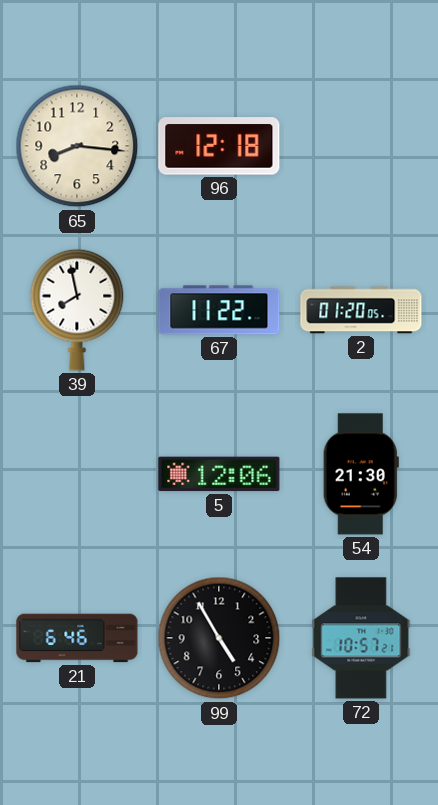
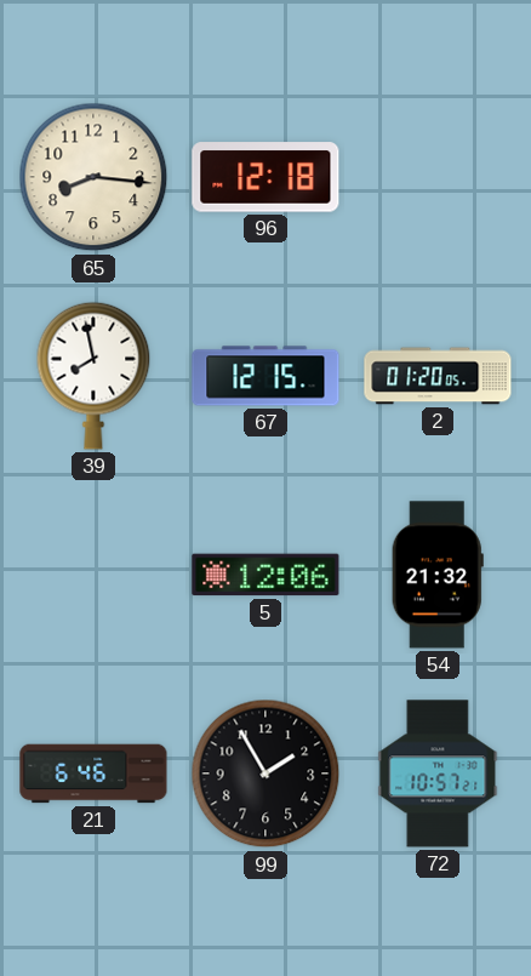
67: 11:22 -> 12:15
54: 21:30 -> 21:32
99: 4:55 -> 1:55
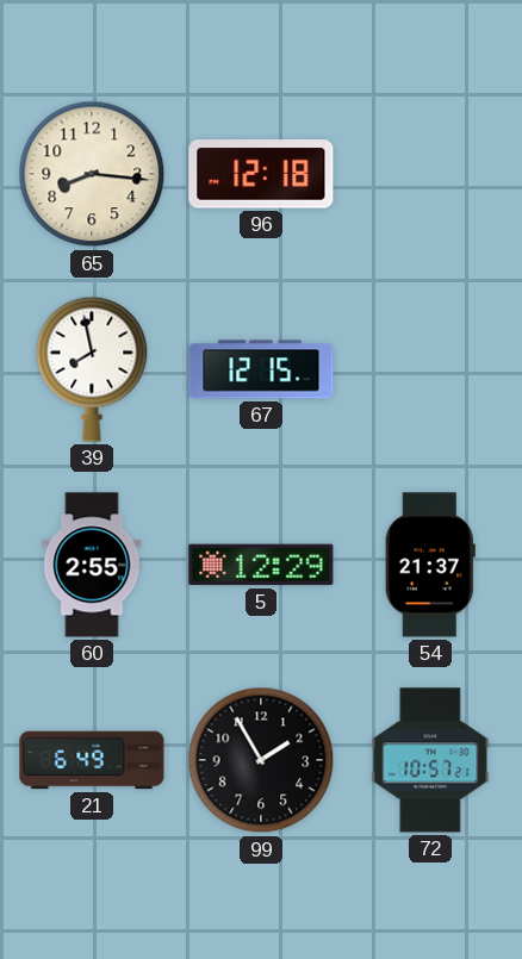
2: 01:20 -> none
60: none -> 2:55
5: 12:06 -> 12:29
54: 21:32 -> 21:37
21: 6:46 -> 6:49
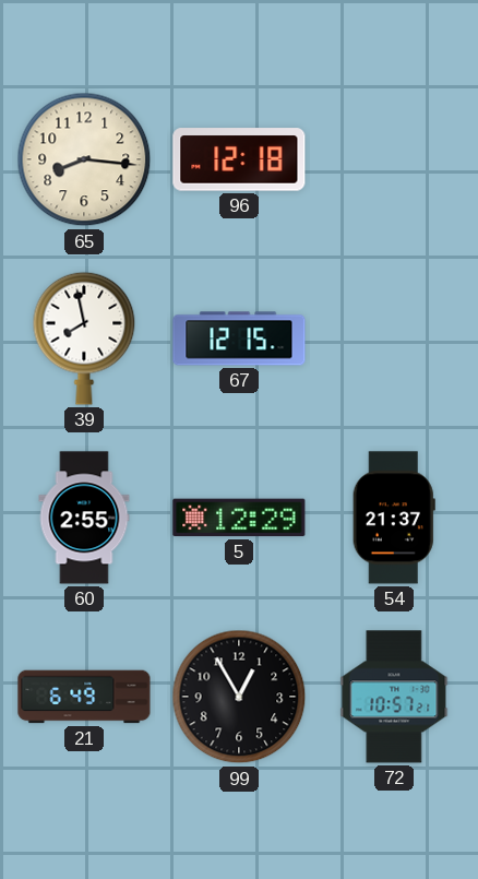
99: 1:55 -> 12:55
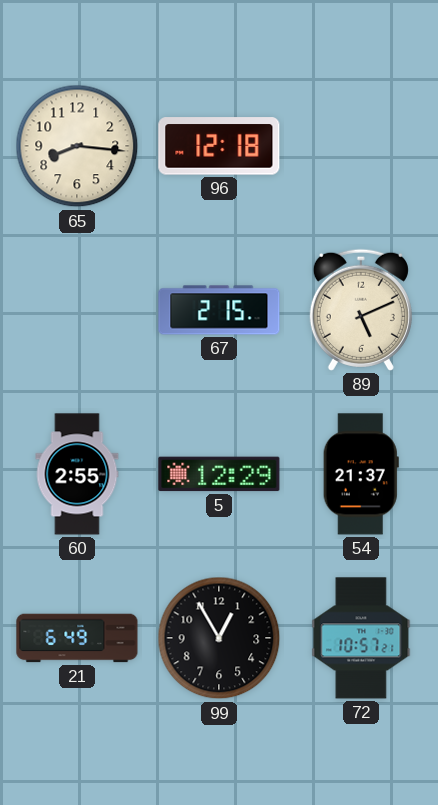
39: 7:58 -> none
67: 12:15 -> 2:15
89: none -> 5:11
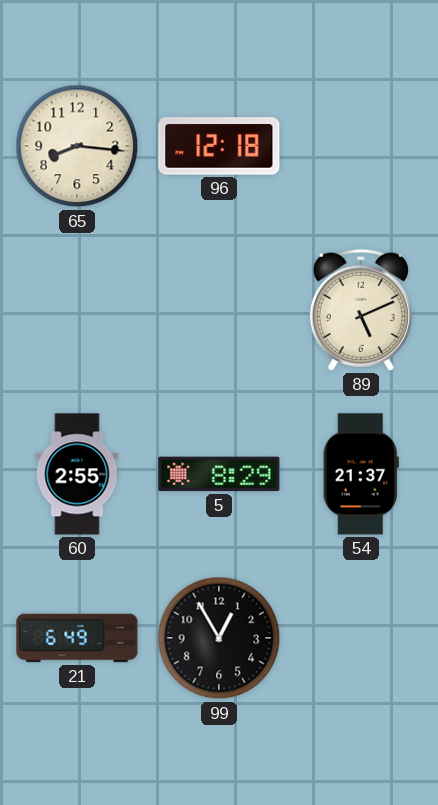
67: 2:15 -> none
5: 12:29 -> 8:29
72: 10:57 -> none
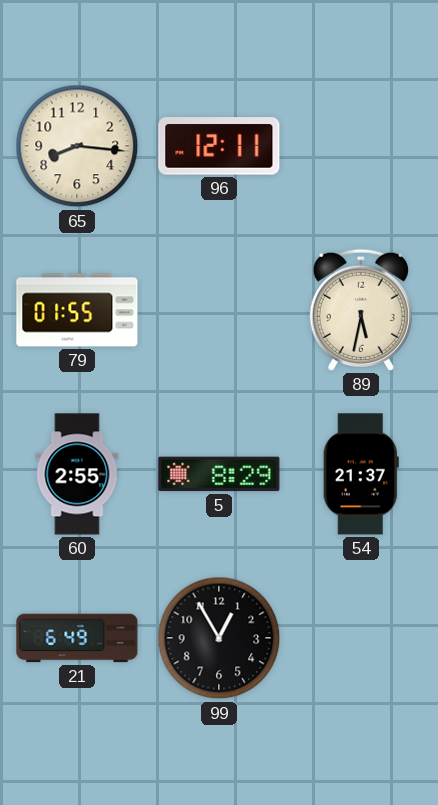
96: 12:18 -> 12:11
79: none -> 01:55
89: 5:11 -> 5:32
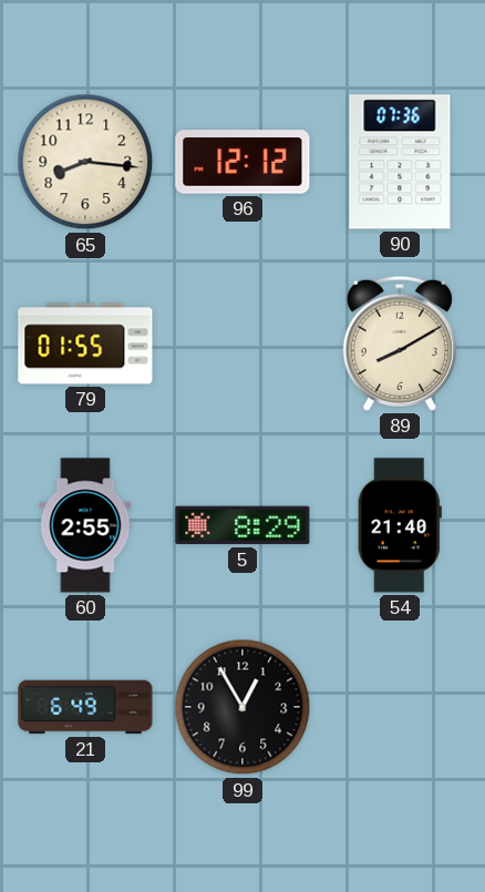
96: 12:11 -> 12:12
90: none -> 07:36
89: 5:32 -> 8:10
54: 21:37 -> 21:40
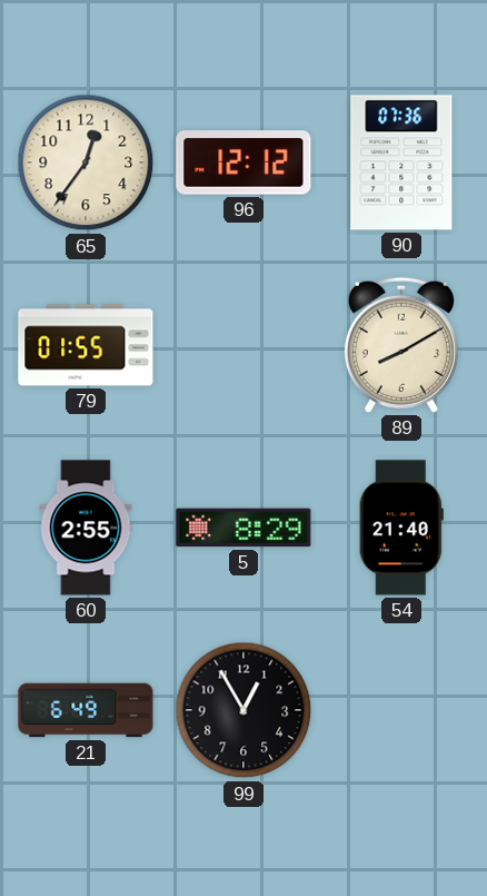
65: 8:16 -> 12:36
